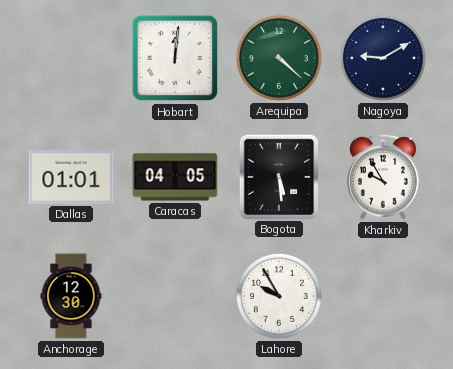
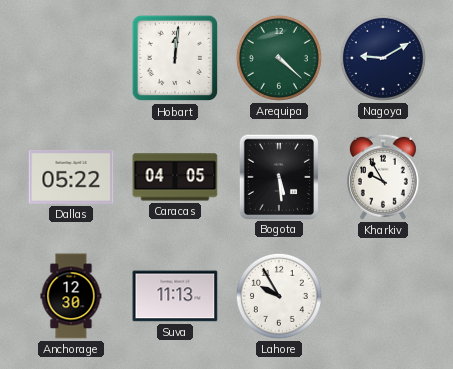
Dallas: 01:01 -> 05:22
Suva: none -> 11:13
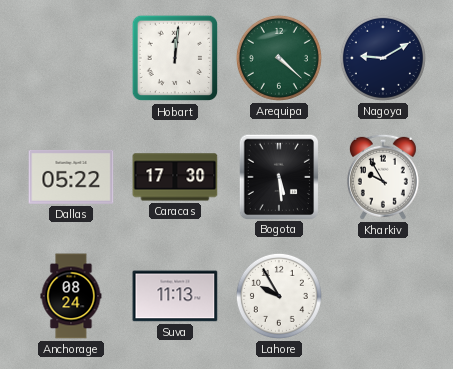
Caracas: 04:05 -> 17:30
Anchorage: 12:30 -> 08:24
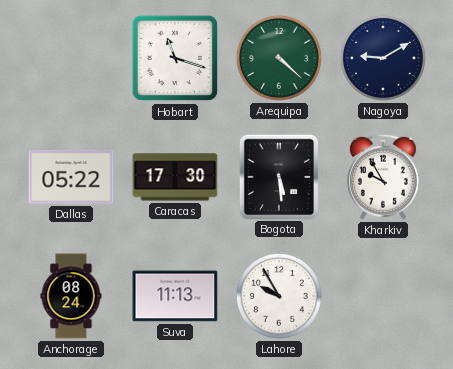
Hobart: 12:01 -> 11:18
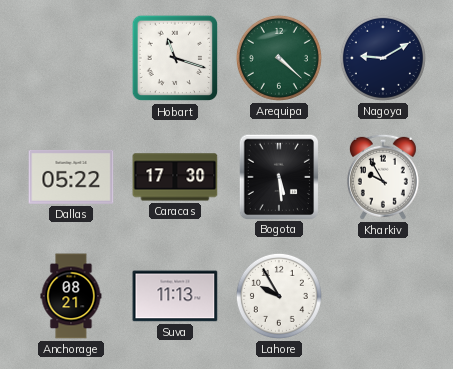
Anchorage: 08:24 -> 08:21
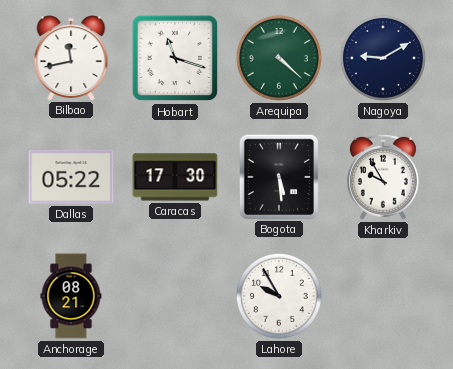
Bilbao: none -> 11:43
Suva: 11:13 -> none
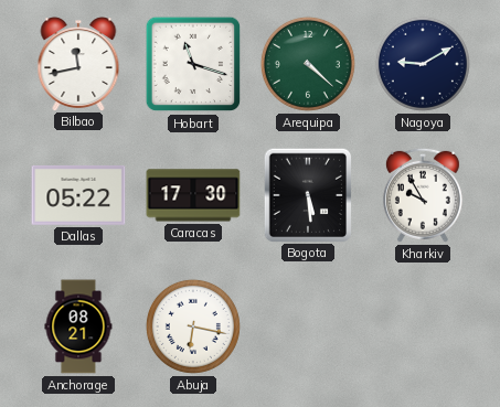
Abuja: none -> 6:17
Lahore: 9:55 -> none
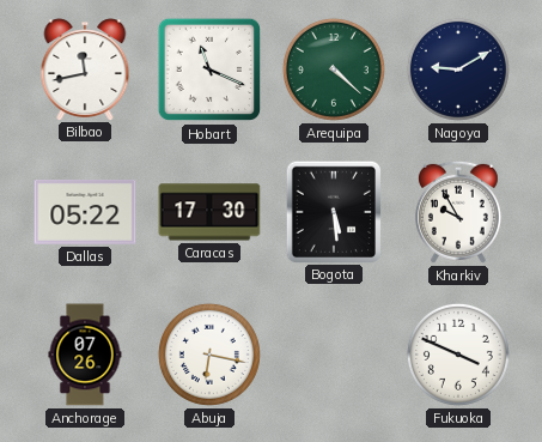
Hobart: 11:18 -> 11:19
Anchorage: 08:21 -> 07:26
Fukuoka: none -> 3:49
